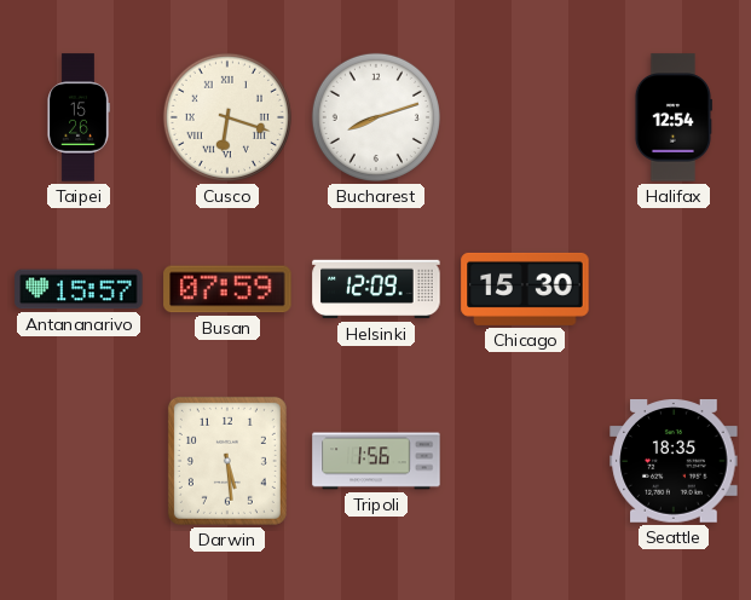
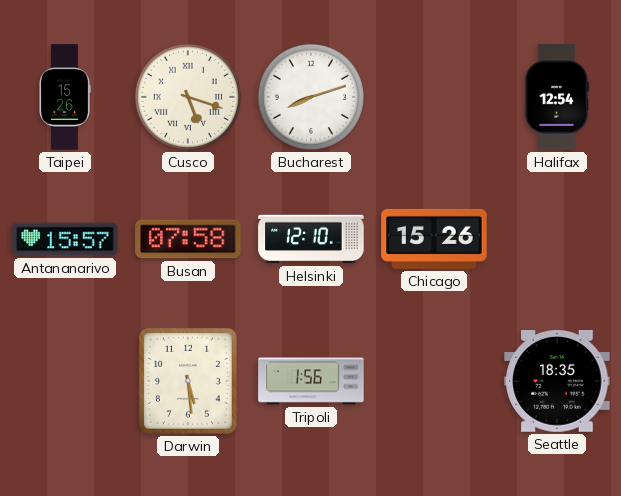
Cusco: 6:18 -> 5:18
Busan: 07:59 -> 07:58
Helsinki: 12:09 -> 12:10
Chicago: 15:30 -> 15:26
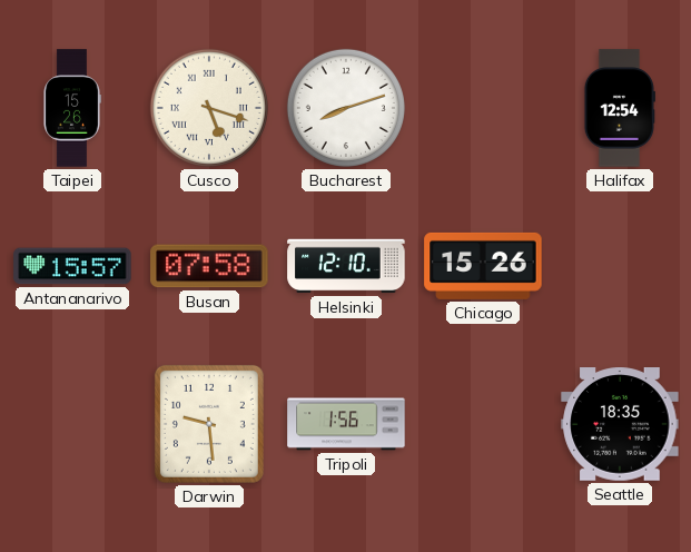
Darwin: 5:29 -> 9:29
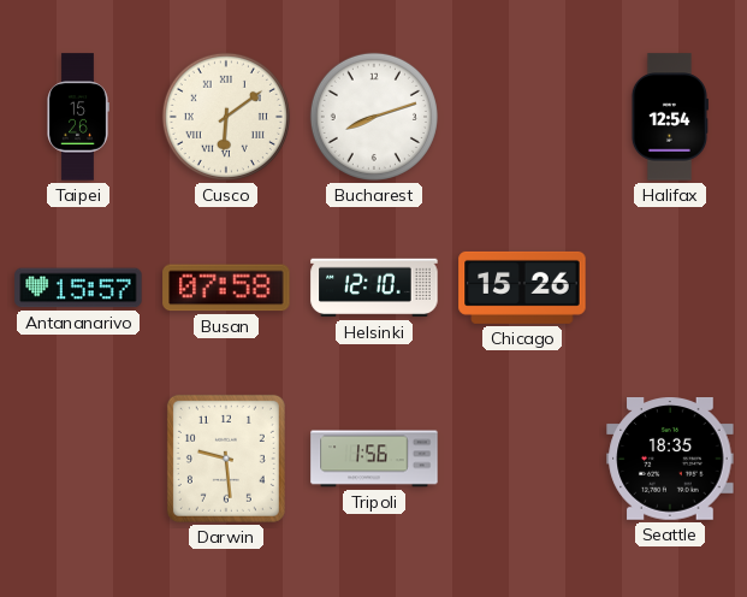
Cusco: 5:18 -> 6:09
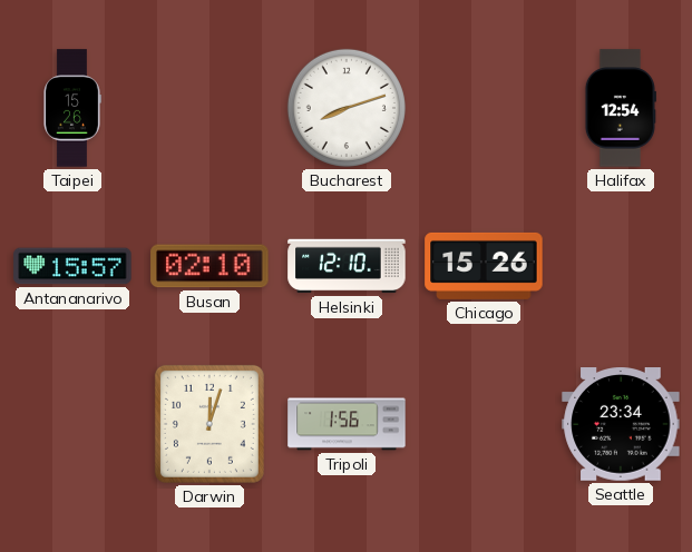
Cusco: 6:09 -> none
Busan: 07:58 -> 02:10
Darwin: 9:29 -> 12:03
Seattle: 18:35 -> 23:34
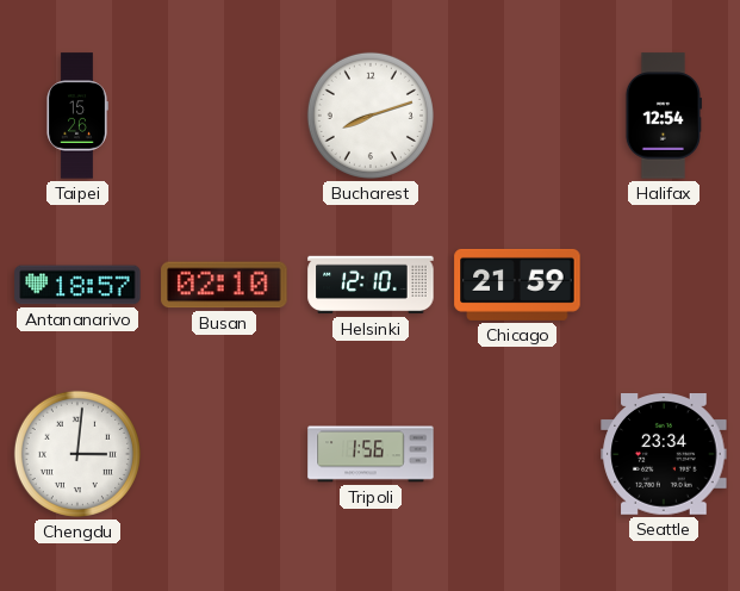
Antananarivo: 15:57 -> 18:57
Chicago: 15:26 -> 21:59
Chengdu: none -> 3:01
Darwin: 12:03 -> none
